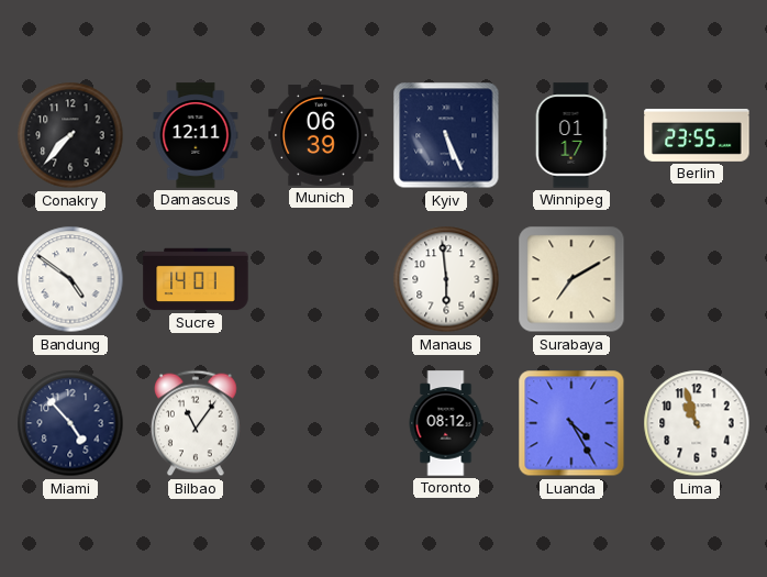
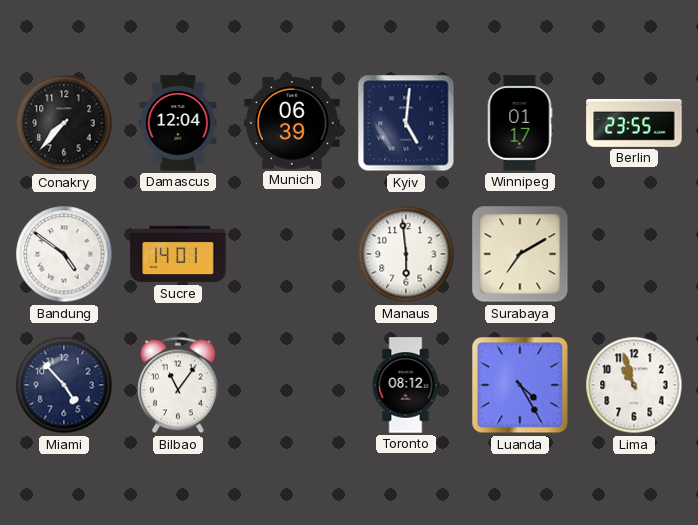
Damascus: 12:11 -> 12:04
Kyiv: 5:26 -> 5:01
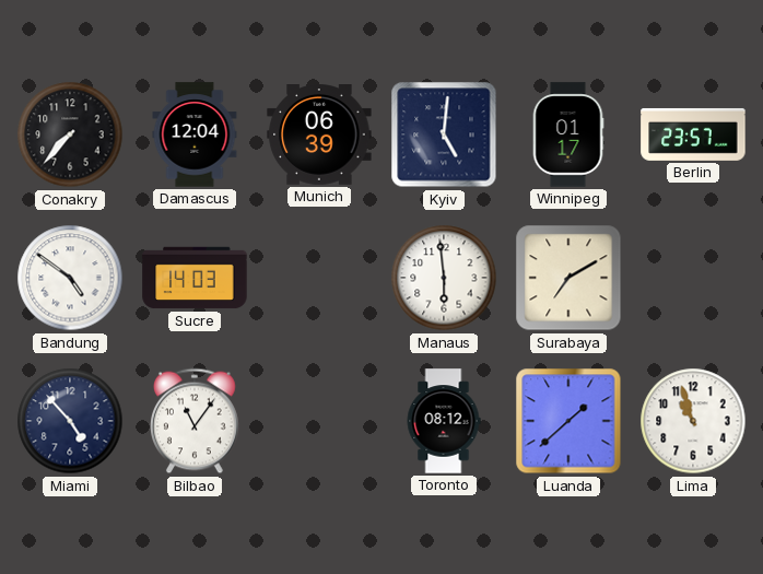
Berlin: 23:55 -> 23:57
Sucre: 14:01 -> 14:03
Luanda: 4:25 -> 1:38
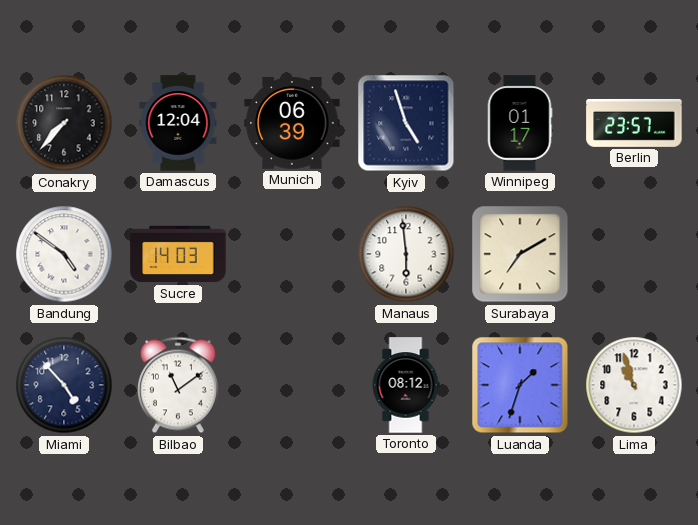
Kyiv: 5:01 -> 4:57
Bilbao: 11:06 -> 11:09
Luanda: 1:38 -> 1:33
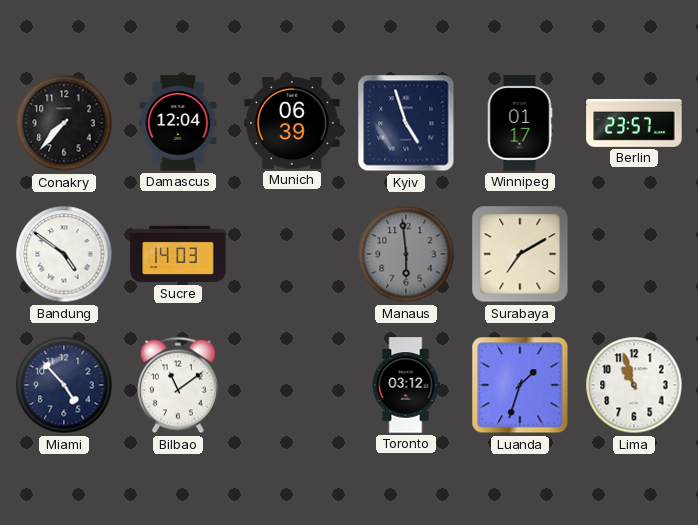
Manaus dial: white -> grey
Toronto: 08:12 -> 03:12
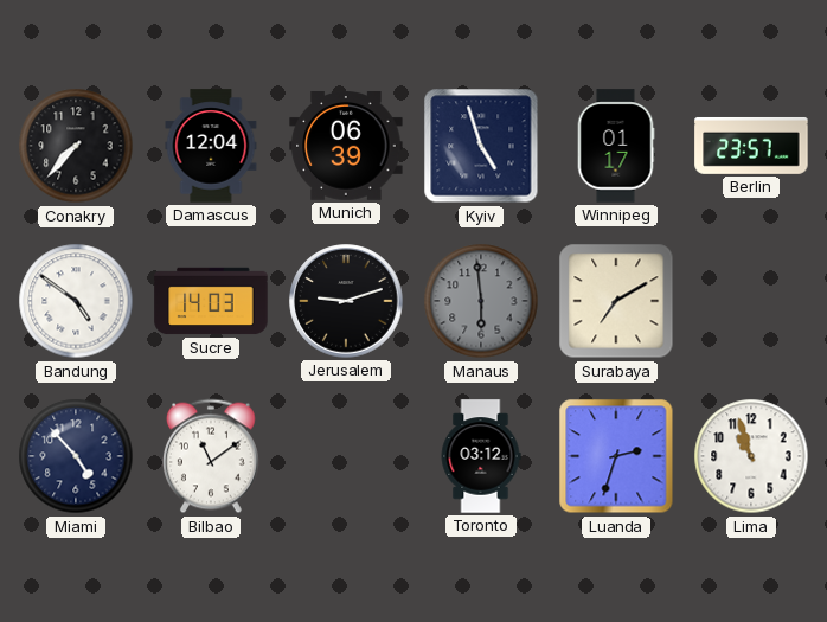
Jerusalem: none -> 9:12
Luanda: 1:33 -> 2:33
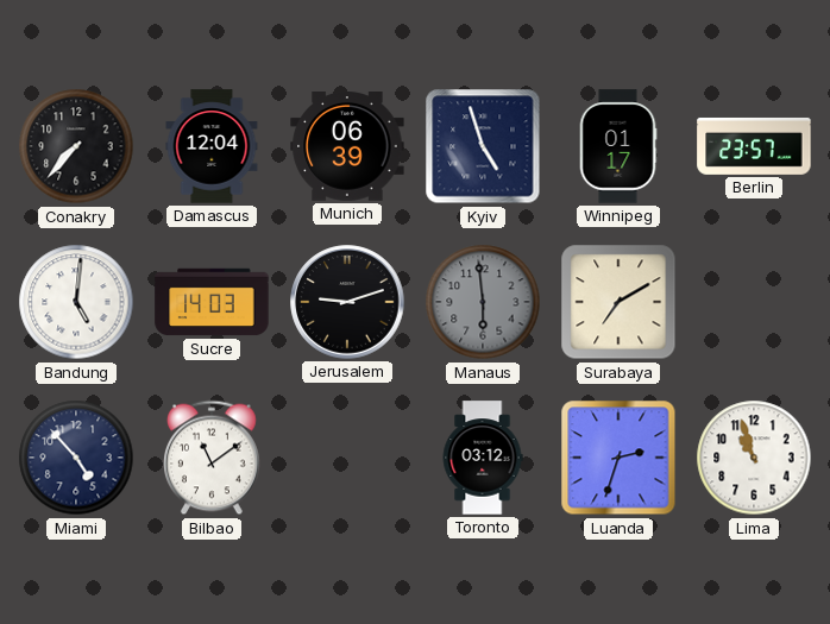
Bandung: 4:51 -> 5:01
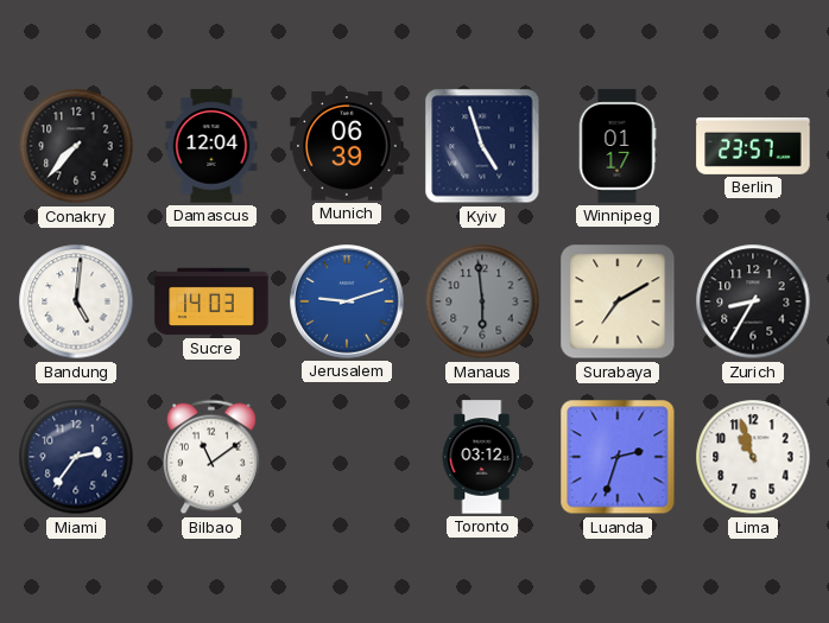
Jerusalem dial: black -> blue
Zurich: none -> 8:35
Miami: 4:53 -> 2:36
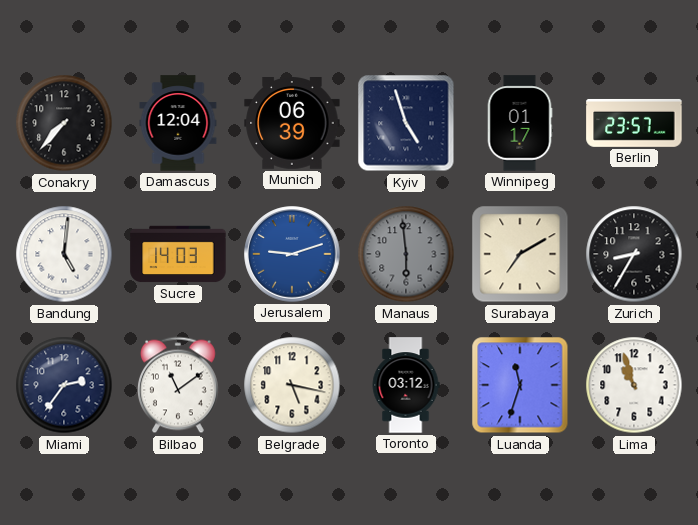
Belgrade: none -> 5:17
Luanda: 2:33 -> 11:33
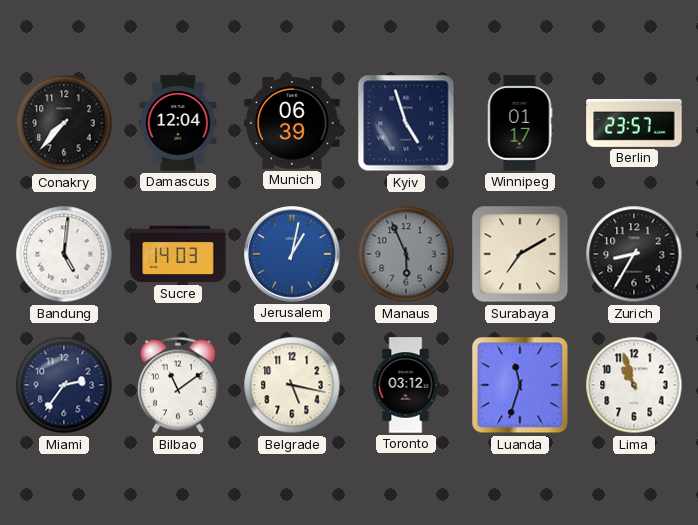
Jerusalem: 9:12 -> 1:02
Manaus: 5:59 -> 5:56
